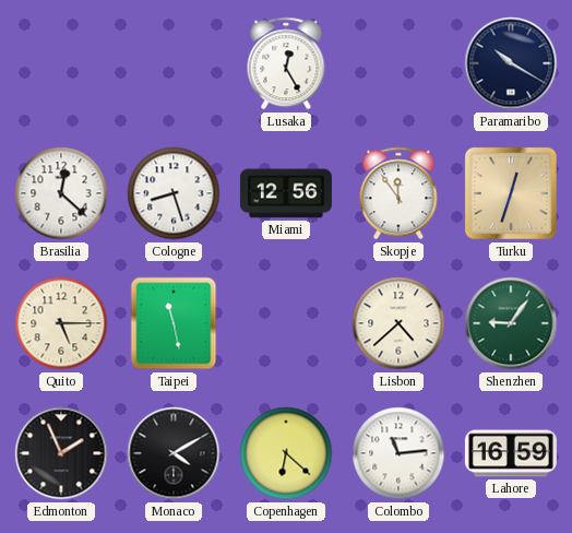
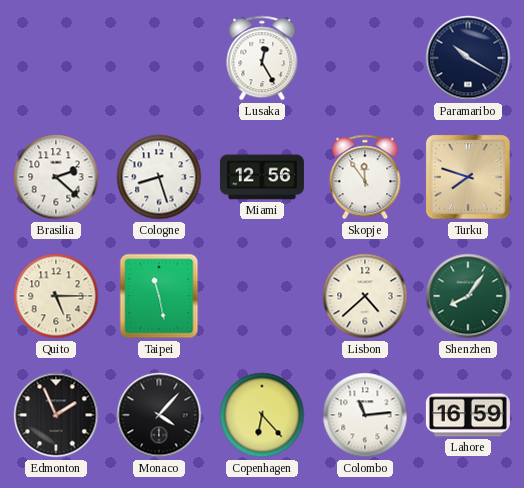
Brasilia: 12:22 -> 2:22
Turku: 12:33 -> 7:48
Shenzhen: 9:06 -> 8:06
Monaco: 4:10 -> 4:07
Copenhagen: 6:22 -> 6:23
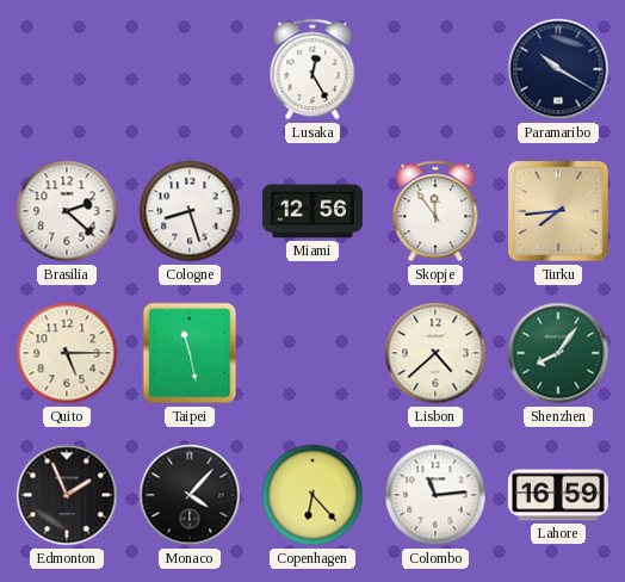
Turku: 7:48 -> 7:44
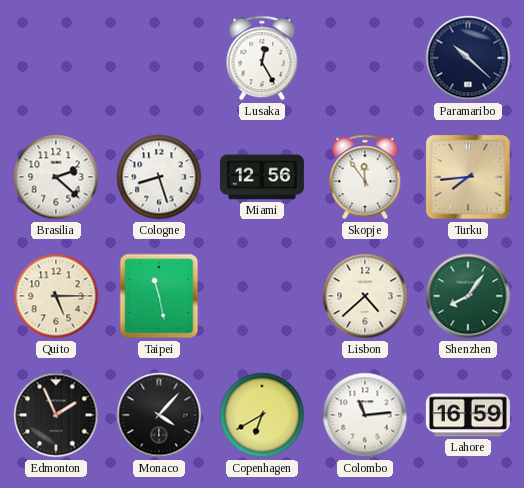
Paramaribo: 10:20 -> 10:22
Copenhagen: 6:23 -> 6:40
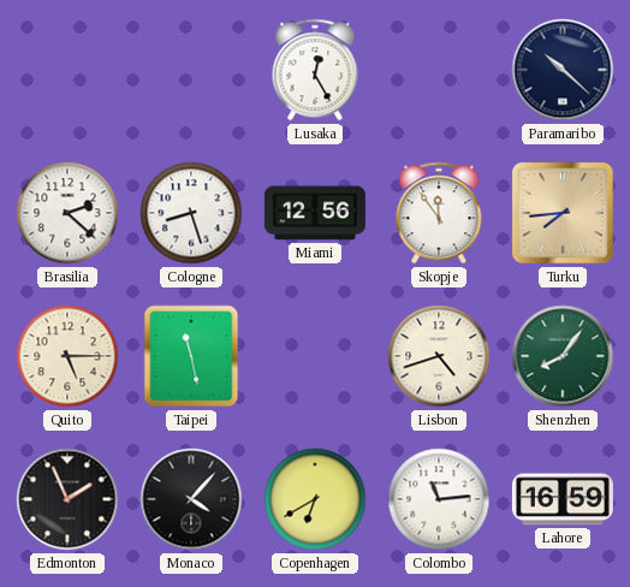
Lisbon: 4:38 -> 4:42
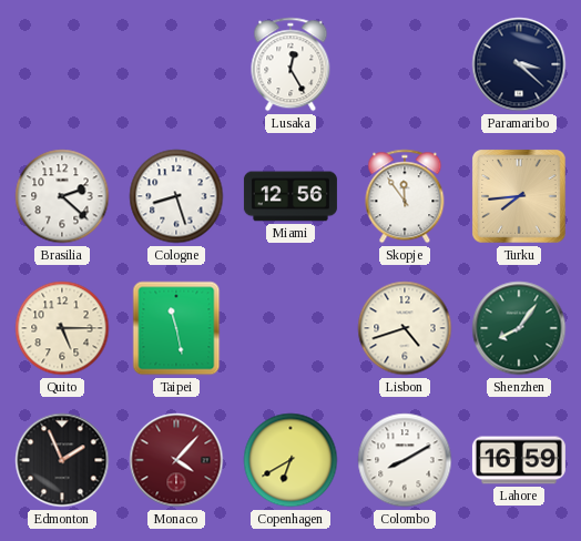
Paramaribo: 10:22 -> 3:22
Monaco dial: black -> burgundy
Colombo: 11:14 -> 8:10
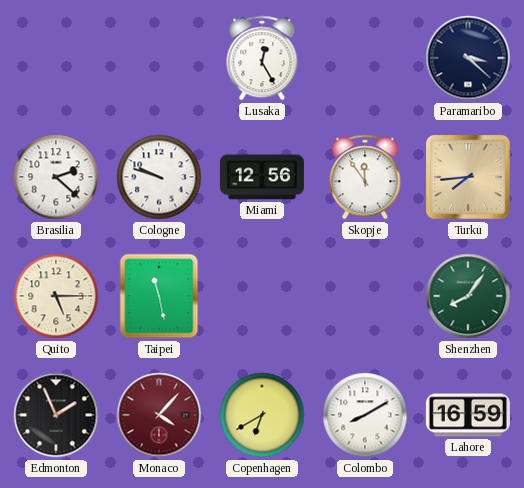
Cologne: 8:27 -> 9:48
Lisbon: 4:42 -> none
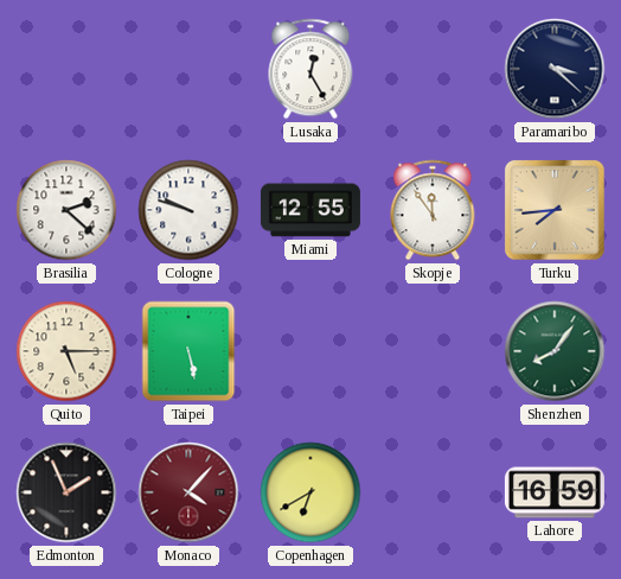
Miami: 12:56 -> 12:55
Taipei: 11:28 -> 5:28
Colombo: 8:10 -> none
